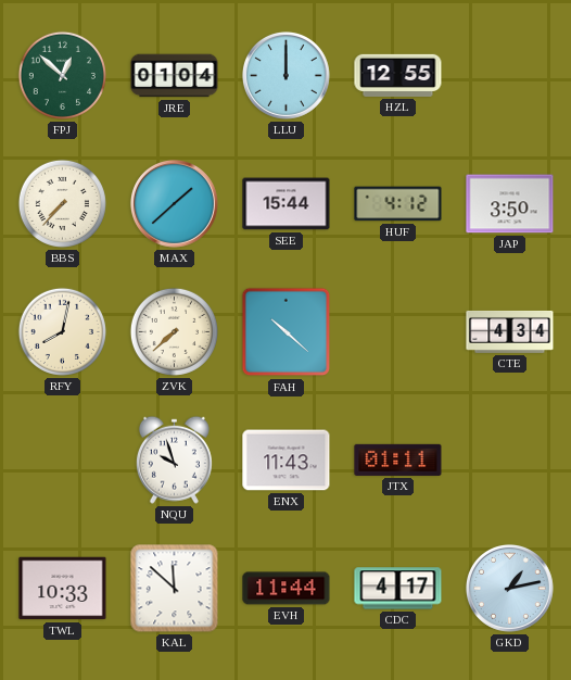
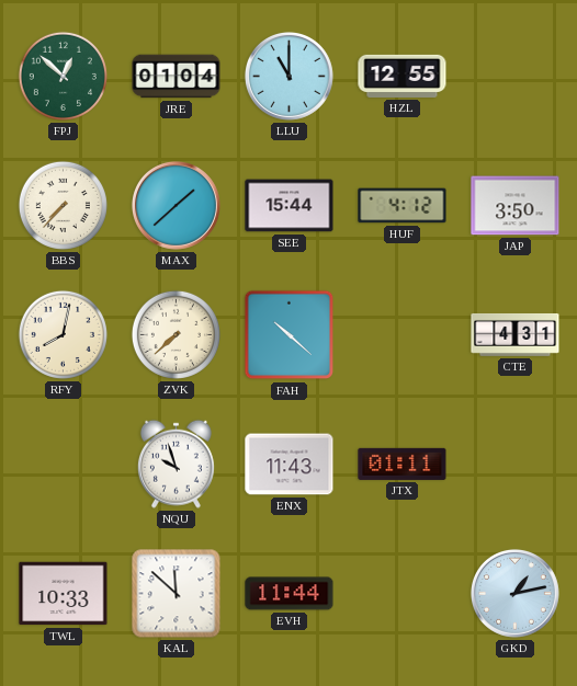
LLU: 12:00 -> 11:00
CTE: 4:34 -> 4:31
CDC: 4:17 -> none
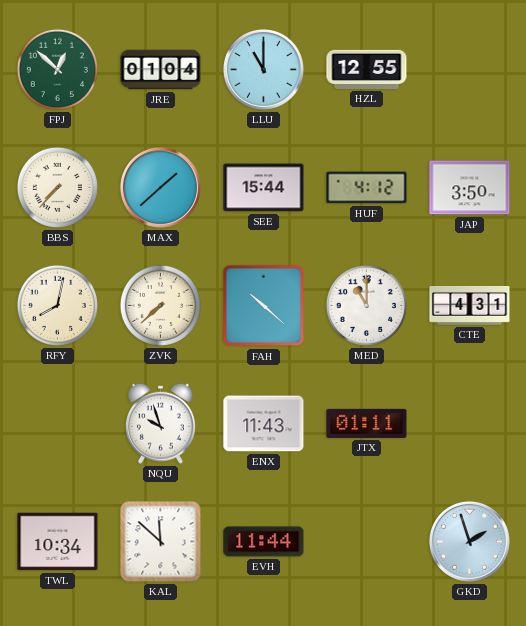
MED: none -> 11:00
TWL: 10:33 -> 10:34
GKD: 1:13 -> 1:57
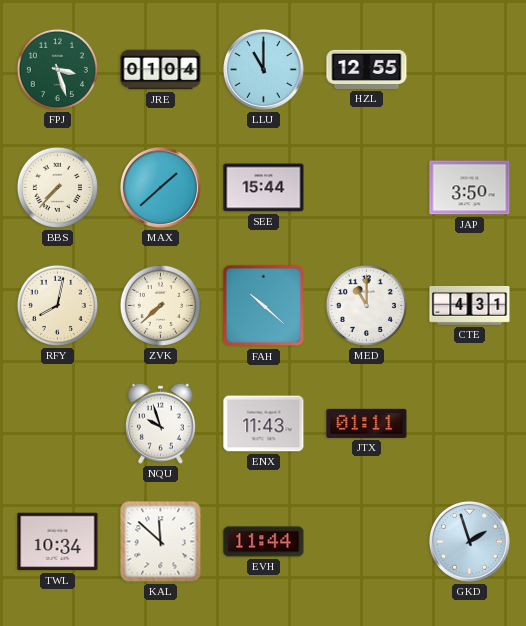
FPJ: 12:52 -> 3:27
HUF: 4:12 -> none
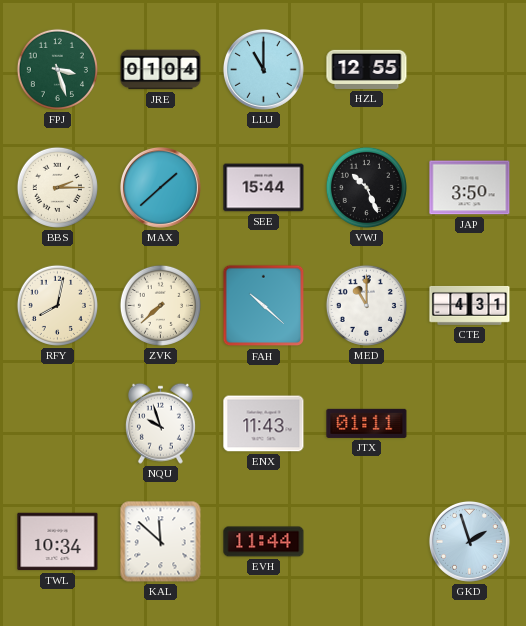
BBS: 7:37 -> 2:15
VWJ: none -> 10:26
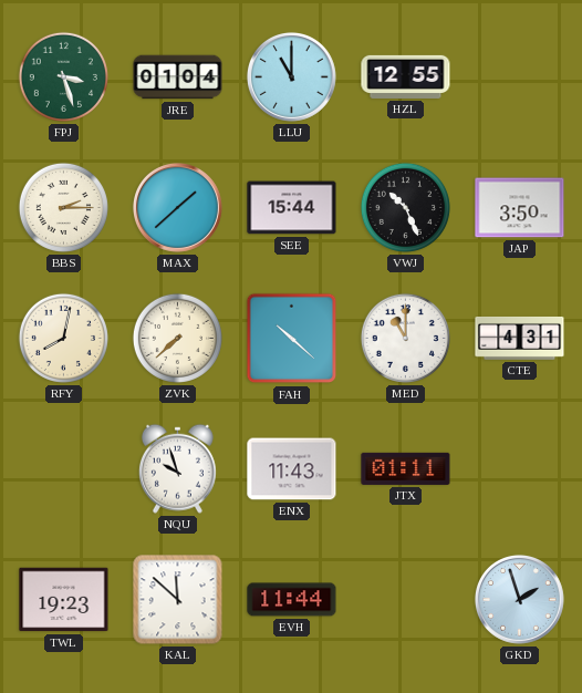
TWL: 10:34 -> 19:23
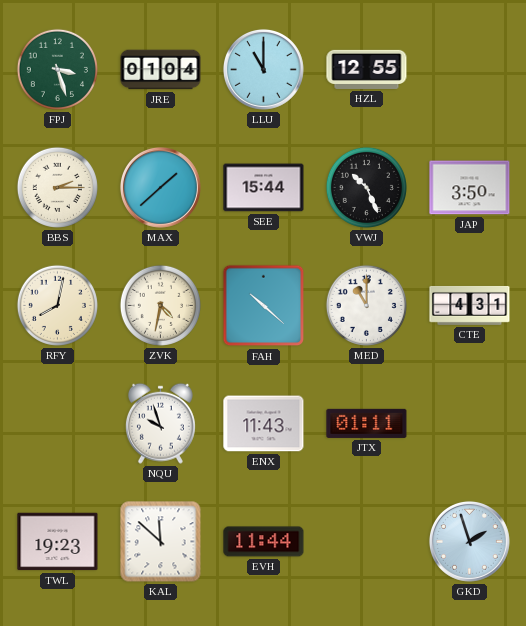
ZVK: 7:38 -> 4:32
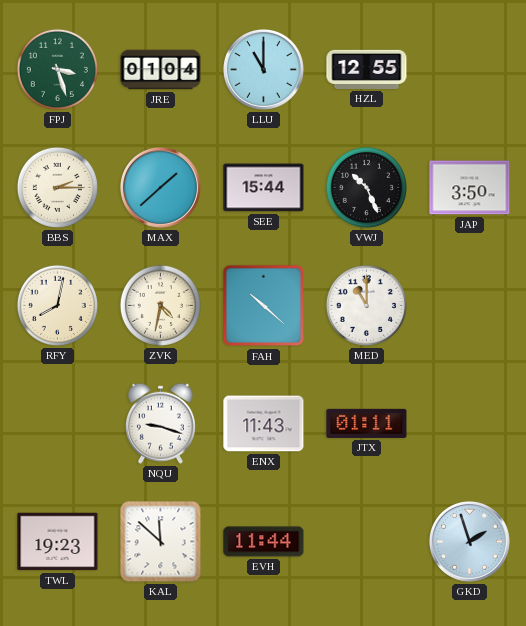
CTE: 4:31 -> none
NQU: 9:57 -> 9:18
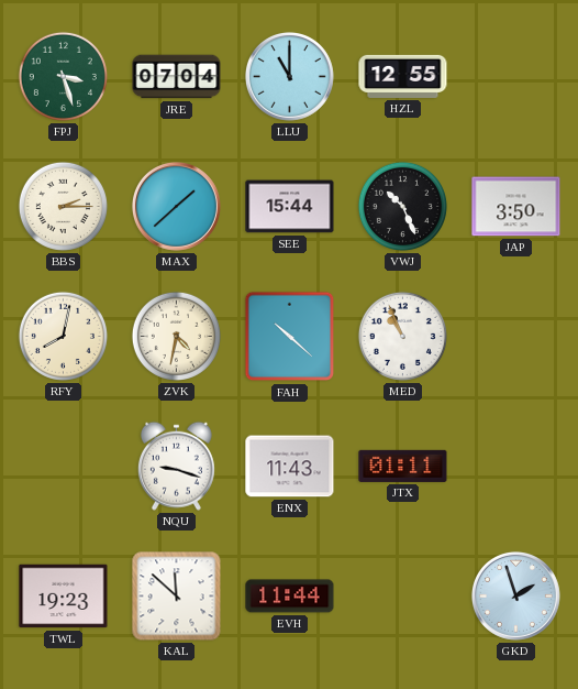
JRE: 01:04 -> 07:04
MED: 11:00 -> 10:56
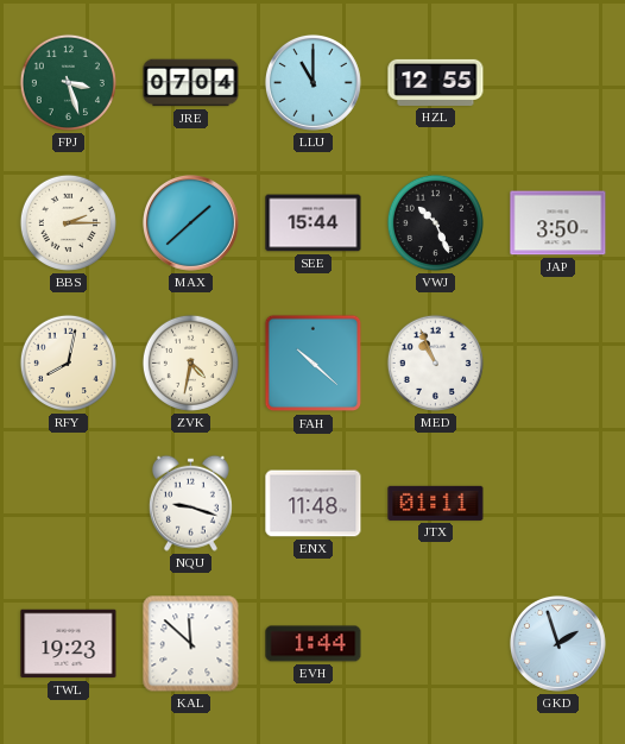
ENX: 11:43 -> 11:48
EVH: 11:44 -> 1:44
